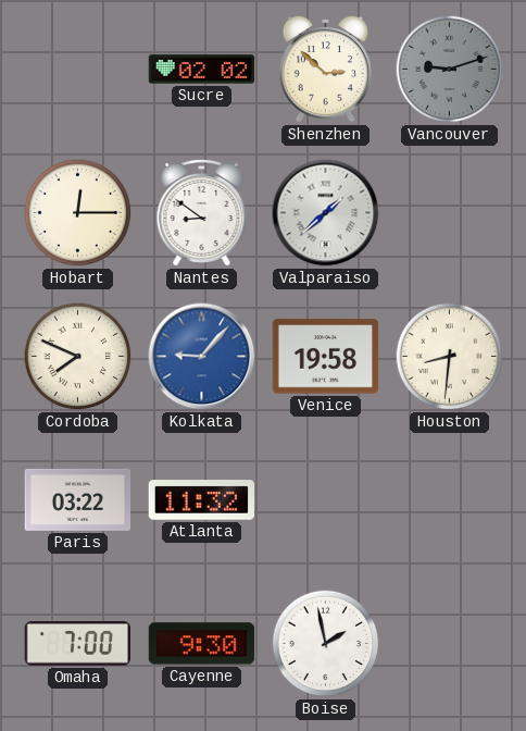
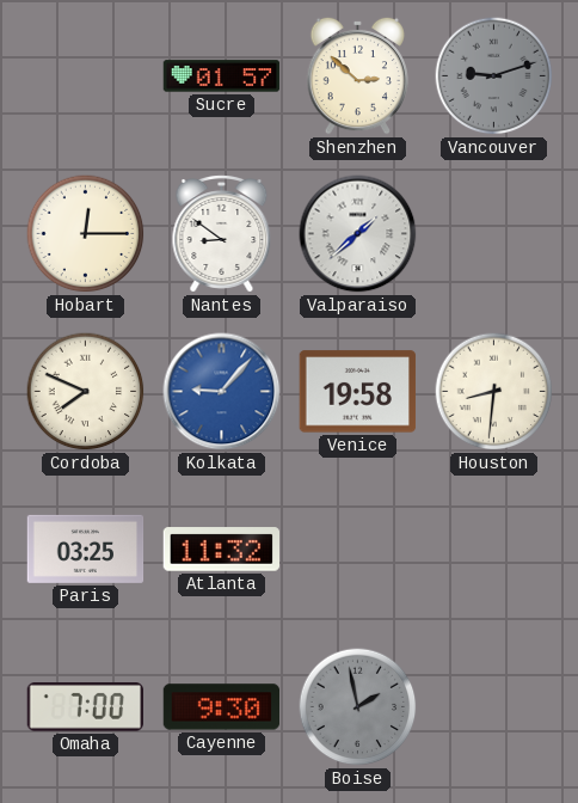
Sucre: 02:02 -> 01:57
Paris: 03:22 -> 03:25
Boise dial: white -> grey
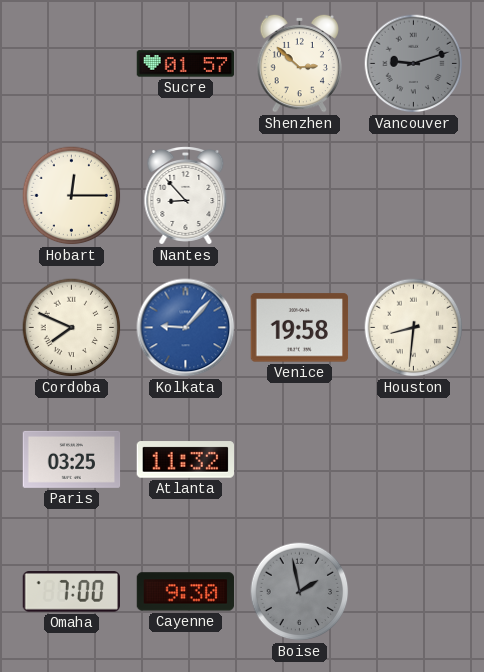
Nantes: 8:51 -> 8:53
Valparaiso: 1:38 -> none
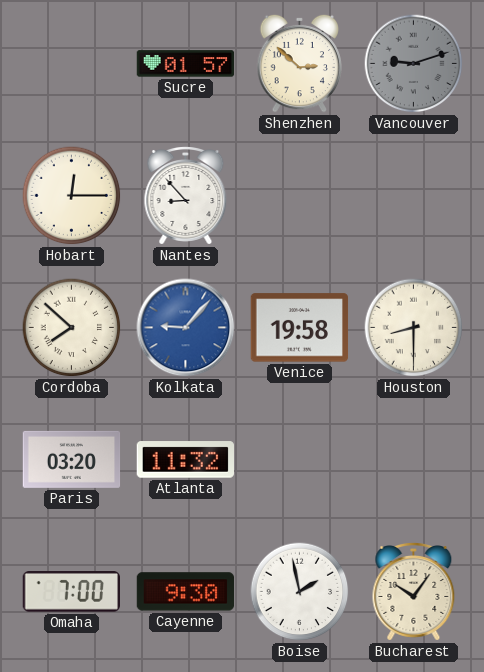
Cordoba: 7:49 -> 7:52
Houston: 8:31 -> 8:30
Paris: 03:25 -> 03:20
Boise dial: grey -> white
Bucharest: none -> 10:06
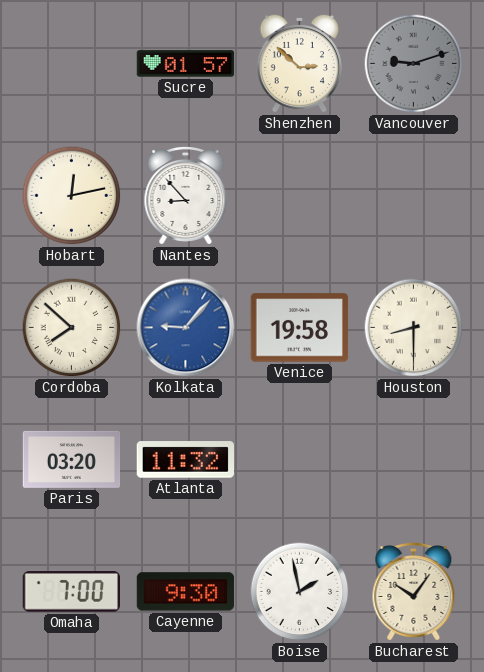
Hobart: 12:15 -> 12:13
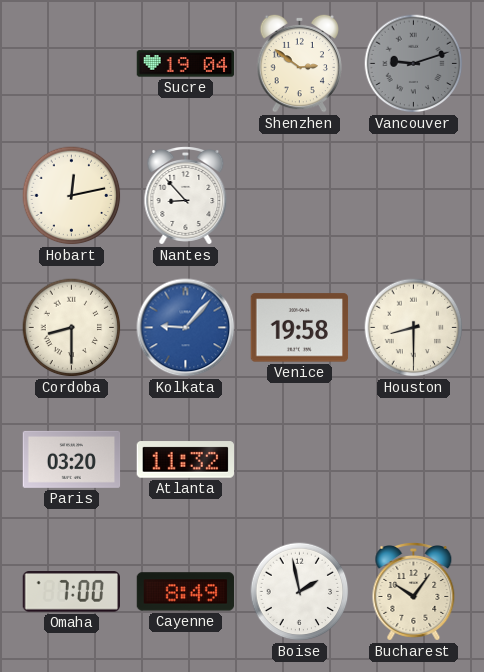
Sucre: 01:57 -> 19:04
Shenzhen: 2:52 -> 2:51
Cordoba: 7:52 -> 8:30
Cayenne: 9:30 -> 8:49
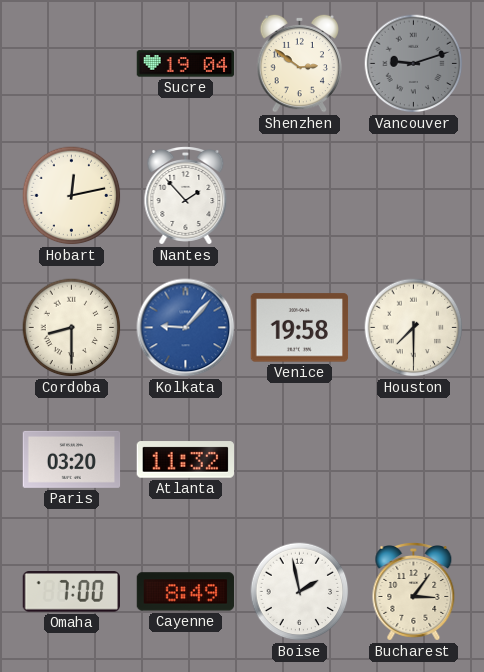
Nantes: 8:53 -> 1:53
Houston: 8:30 -> 7:30
Bucharest: 10:06 -> 3:06
